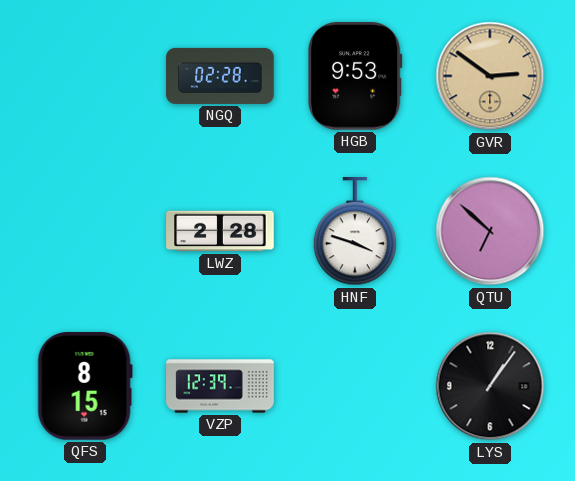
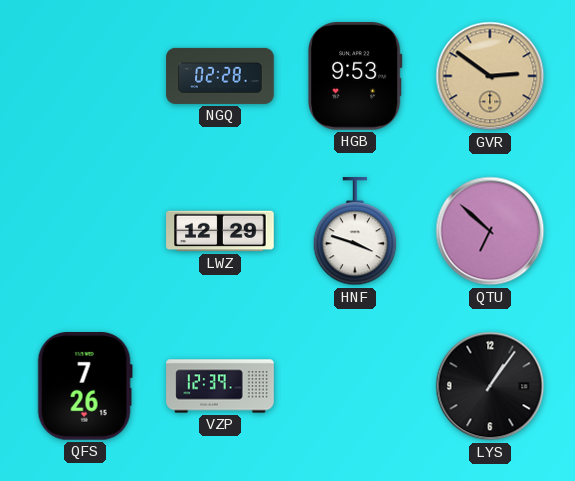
LWZ: 2:28 -> 12:29
QFS: 8:15 -> 7:26
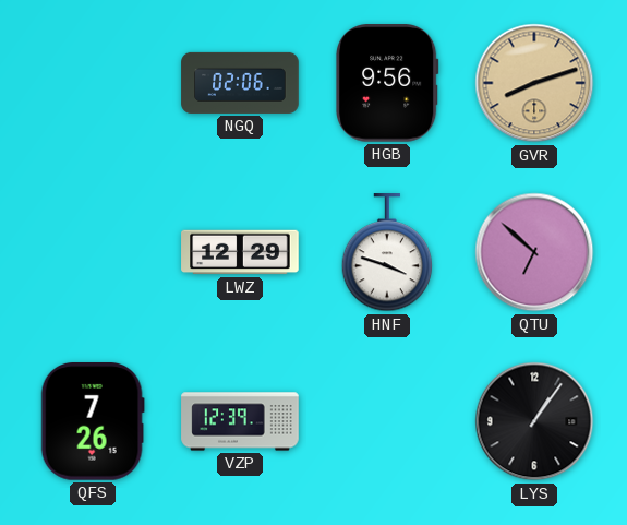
NGQ: 02:28 -> 02:06
HGB: 9:53 -> 9:56
GVR: 2:51 -> 8:12
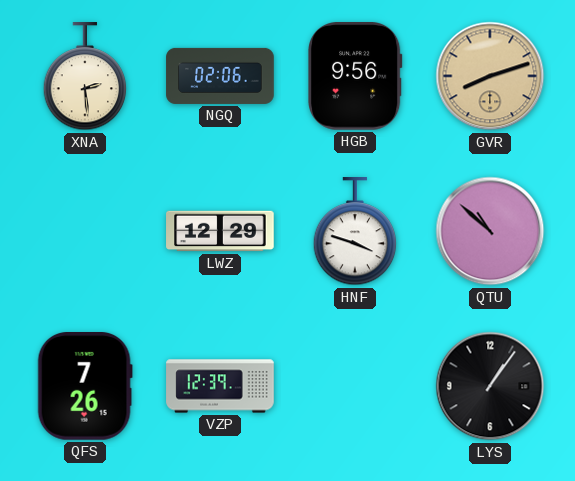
XNA: none -> 2:29
QTU: 6:52 -> 10:52
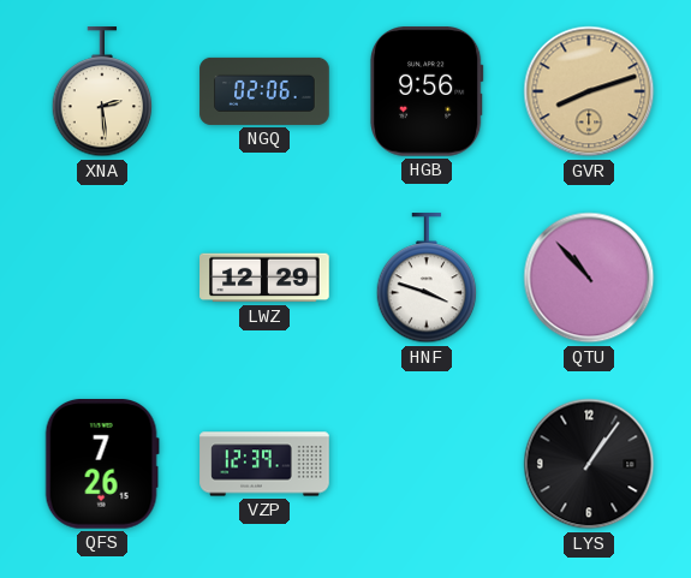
QTU: 10:52 -> 10:53
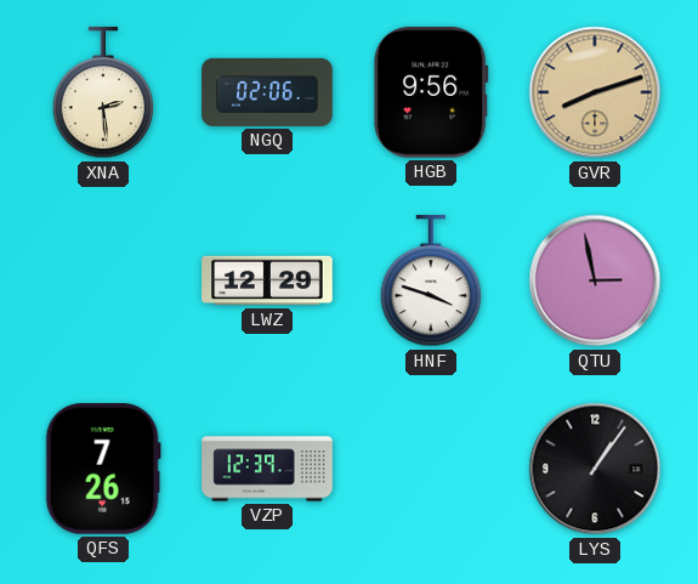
QTU: 10:53 -> 2:58
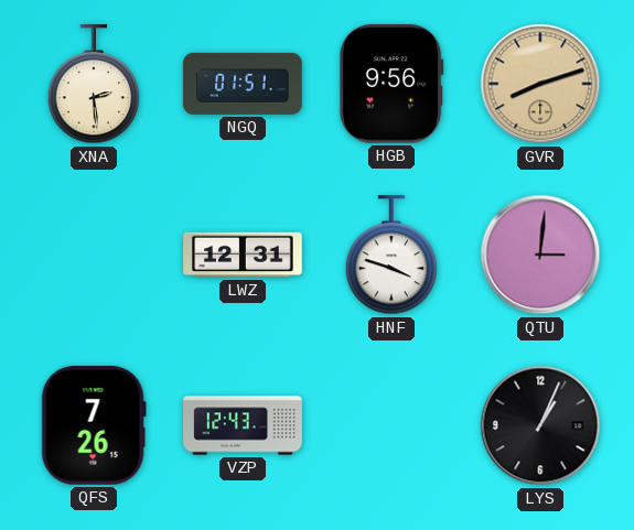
NGQ: 02:06 -> 01:51
LWZ: 12:29 -> 12:31
QTU: 2:58 -> 3:01
VZP: 12:39 -> 12:43
LYS: 1:06 -> 1:04
